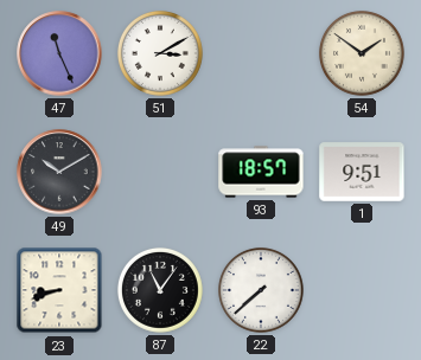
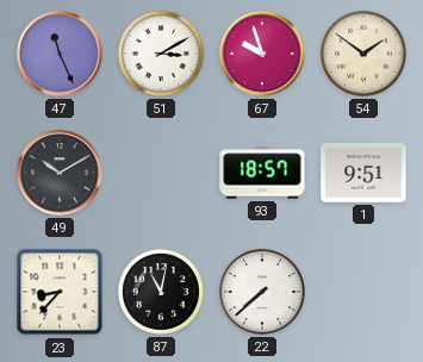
67: none -> 9:57
23: 8:42 -> 8:37
87: 11:06 -> 11:02
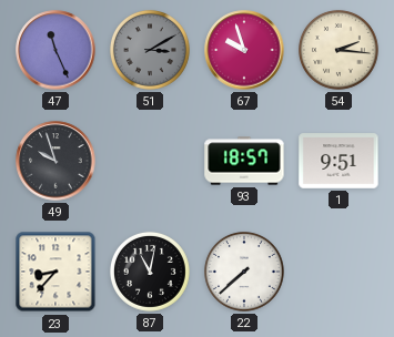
51 dial: white -> grey
54: 1:51 -> 2:16
49: 10:10 -> 9:57
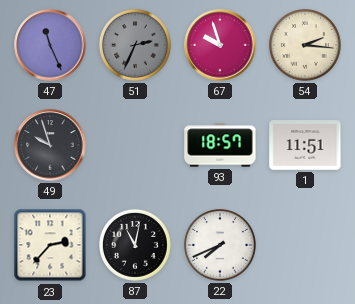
51: 3:10 -> 2:34
1: 9:51 -> 11:51
23: 8:37 -> 2:37
22: 7:38 -> 7:41
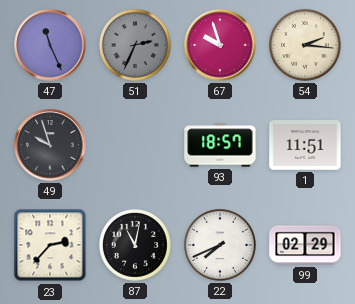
99: none -> 02:29
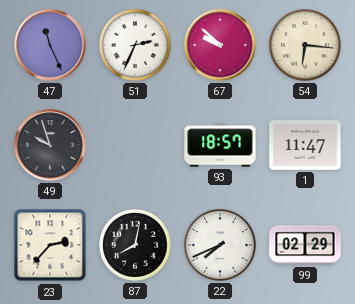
51 dial: grey -> white
67: 9:57 -> 9:52
54: 2:16 -> 6:16
1: 11:51 -> 11:47
87: 11:02 -> 8:02
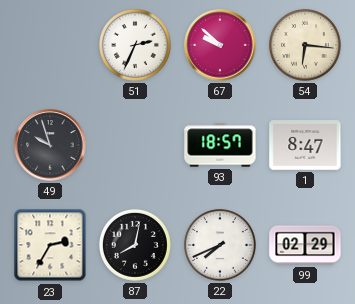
47: 11:26 -> none
1: 11:47 -> 8:47
23: 2:37 -> 2:35
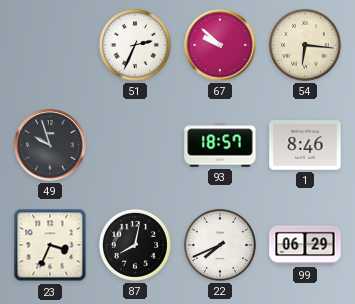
1: 8:47 -> 8:46
23: 2:35 -> 3:34
99: 02:29 -> 06:29
